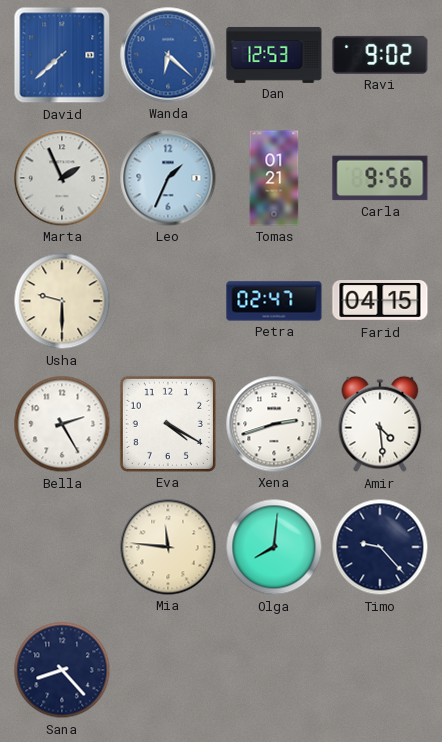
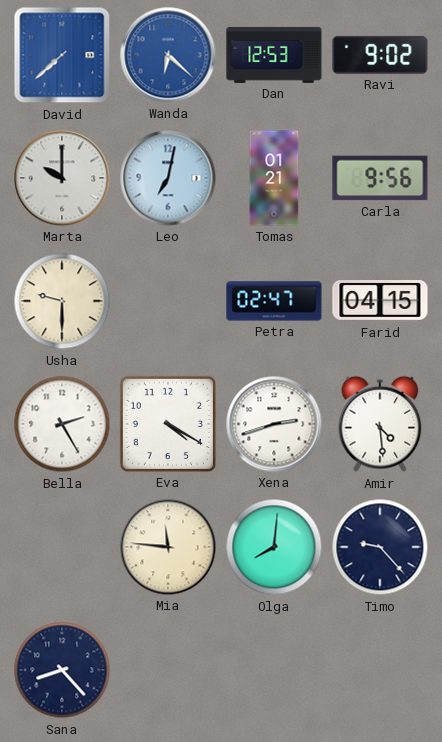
Marta: 1:56 -> 10:00
Leo: 1:34 -> 7:02
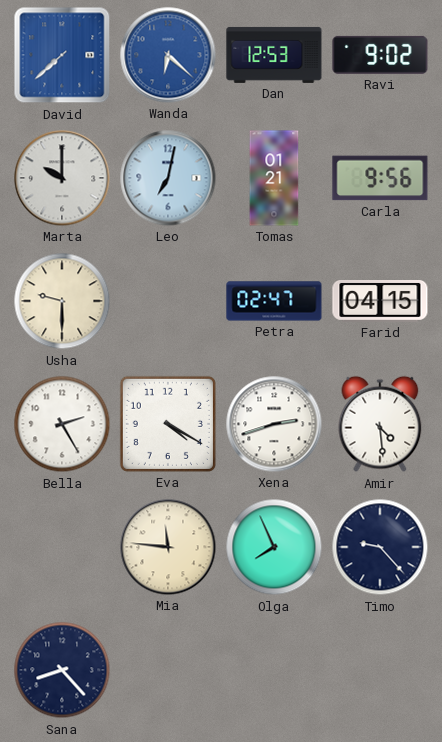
Olga: 8:01 -> 7:56
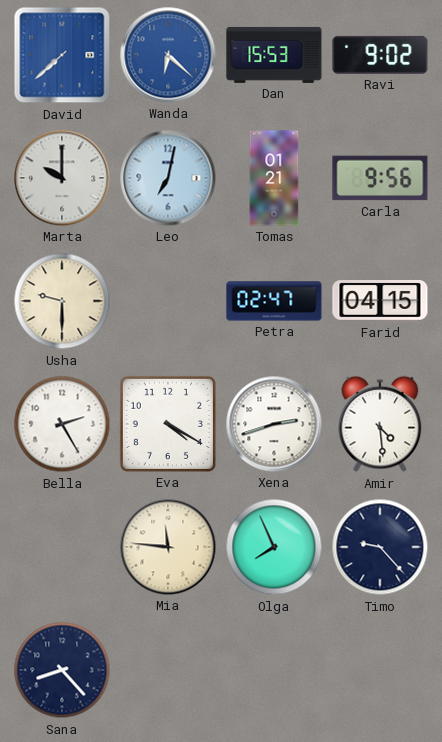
Dan: 12:53 -> 15:53
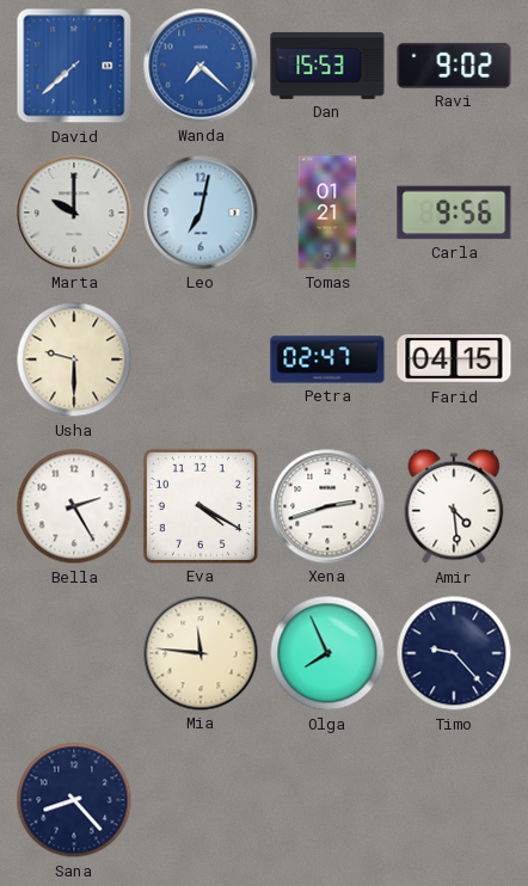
Wanda: 6:22 -> 7:22
